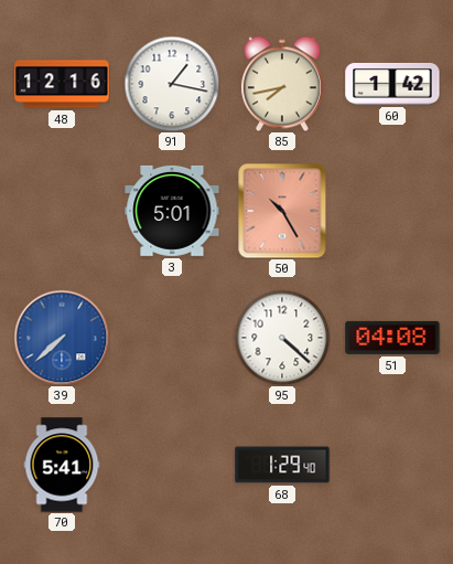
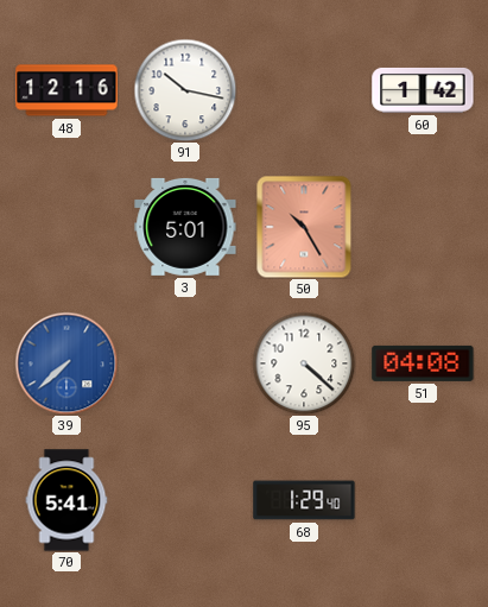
91: 1:17 -> 10:17
85: 7:43 -> none
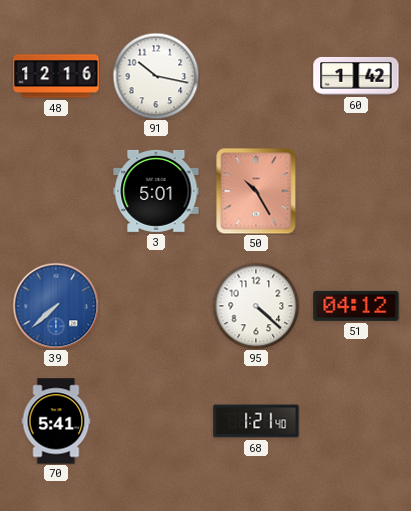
51: 04:08 -> 04:12
68: 1:29 -> 1:21
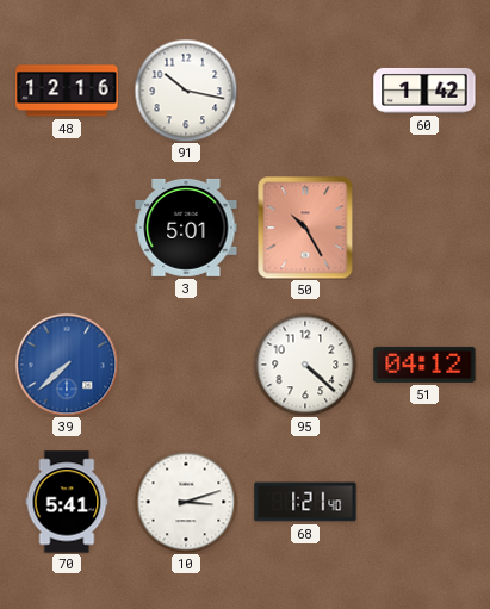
10: none -> 3:12
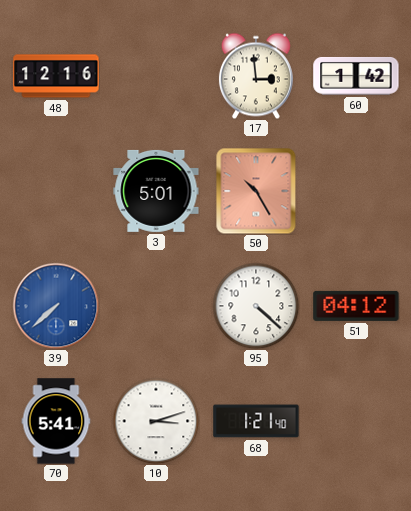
91: 10:17 -> none
17: none -> 2:59
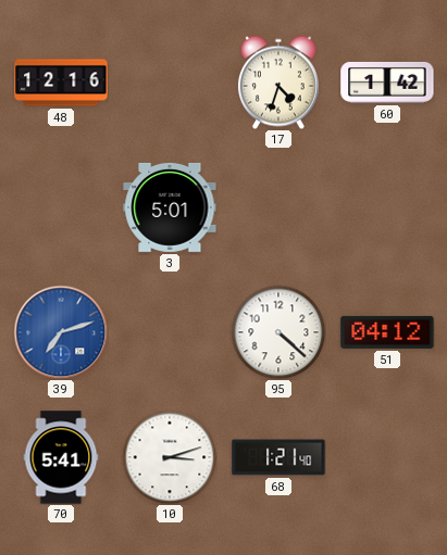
17: 2:59 -> 4:33
50: 10:25 -> none
39: 7:38 -> 7:12
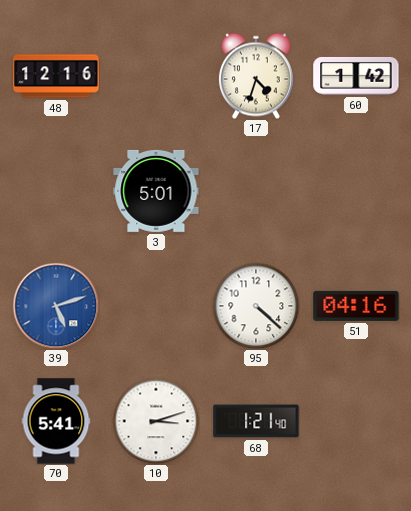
39: 7:12 -> 5:12
51: 04:12 -> 04:16
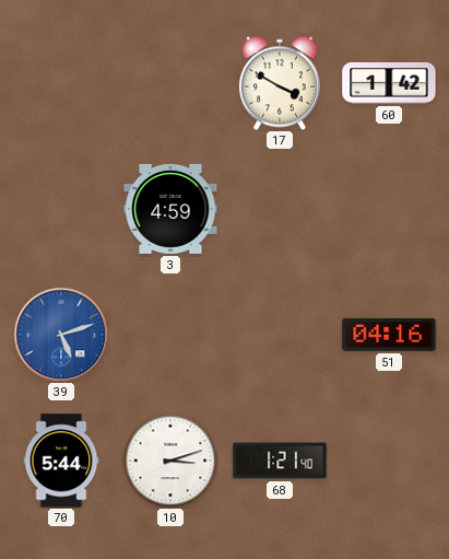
48: 12:16 -> none
17: 4:33 -> 3:50
3: 5:01 -> 4:59
95: 4:22 -> none
70: 5:41 -> 5:44
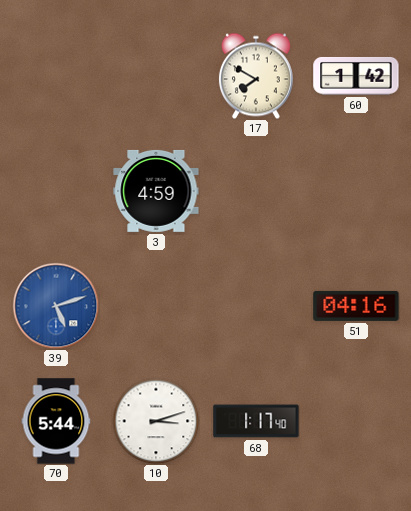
17: 3:50 -> 7:50
68: 1:21 -> 1:17
